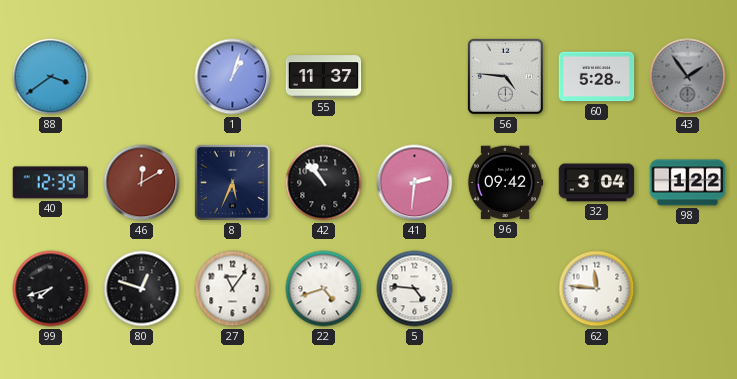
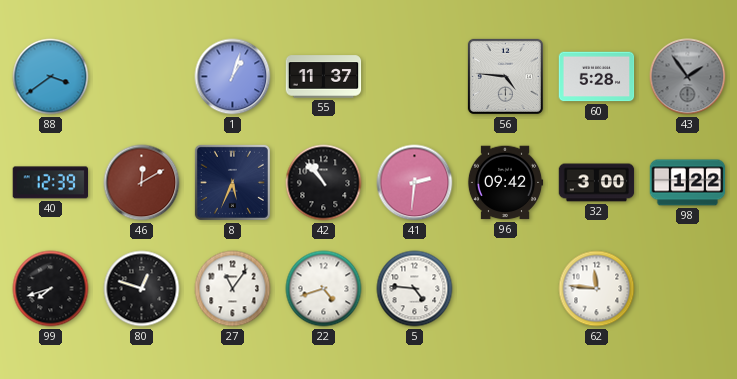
32: 3:04 -> 3:00
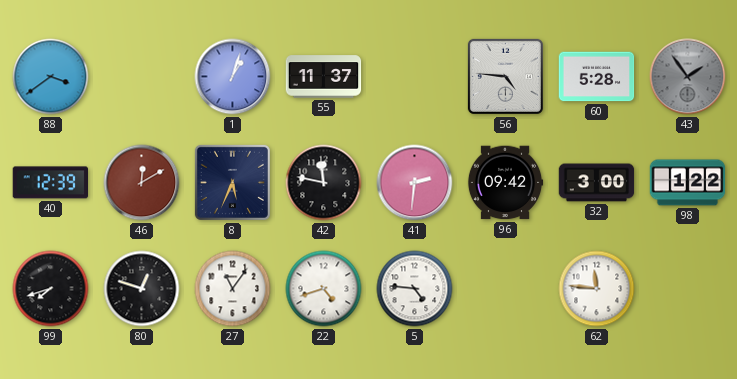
42: 10:53 -> 11:47
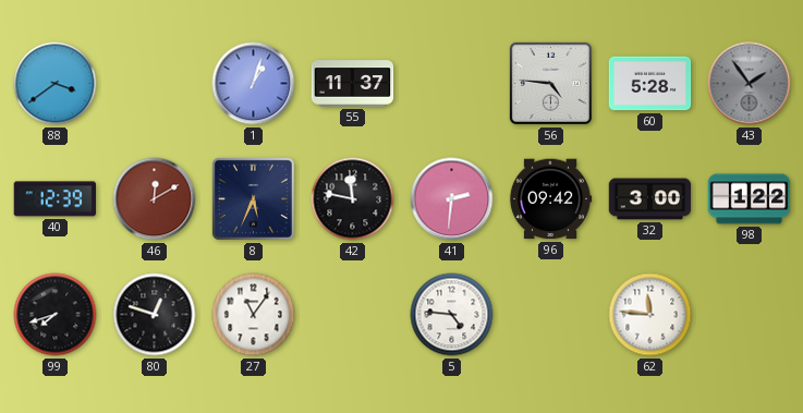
22: 4:42 -> none
